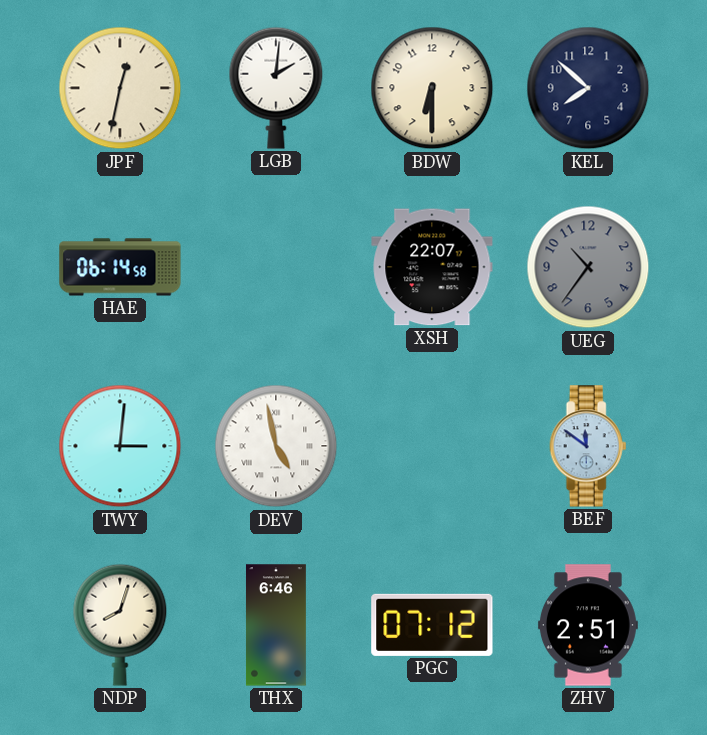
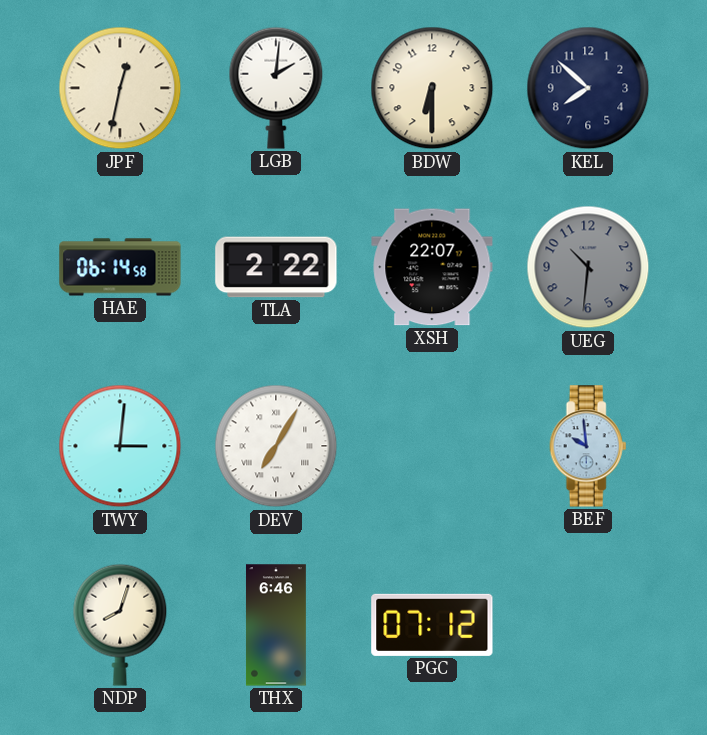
TLA: none -> 2:22
UEG: 10:36 -> 10:31
DEV: 4:58 -> 7:05
BEF: 11:51 -> 9:59
ZHV: 2:51 -> none
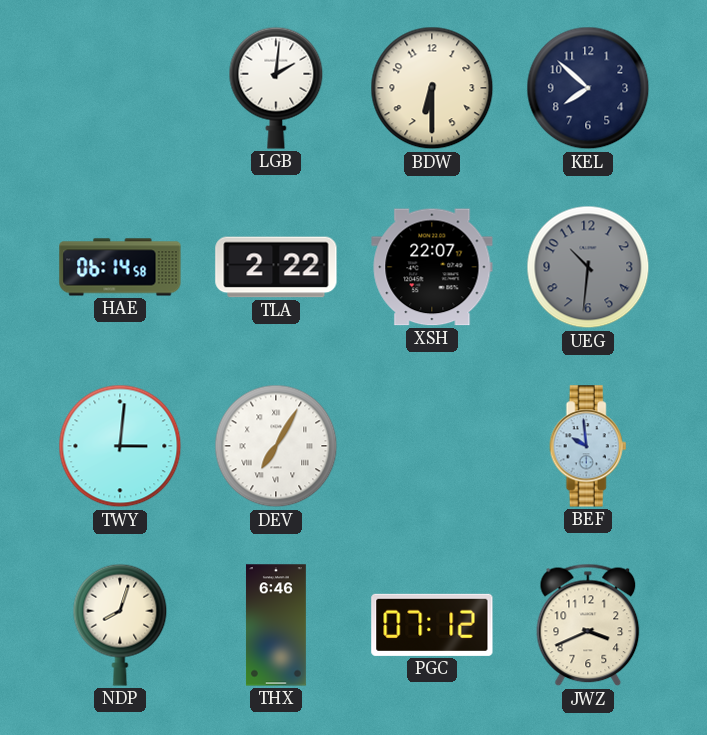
JPF: 12:32 -> none
JWZ: none -> 3:41
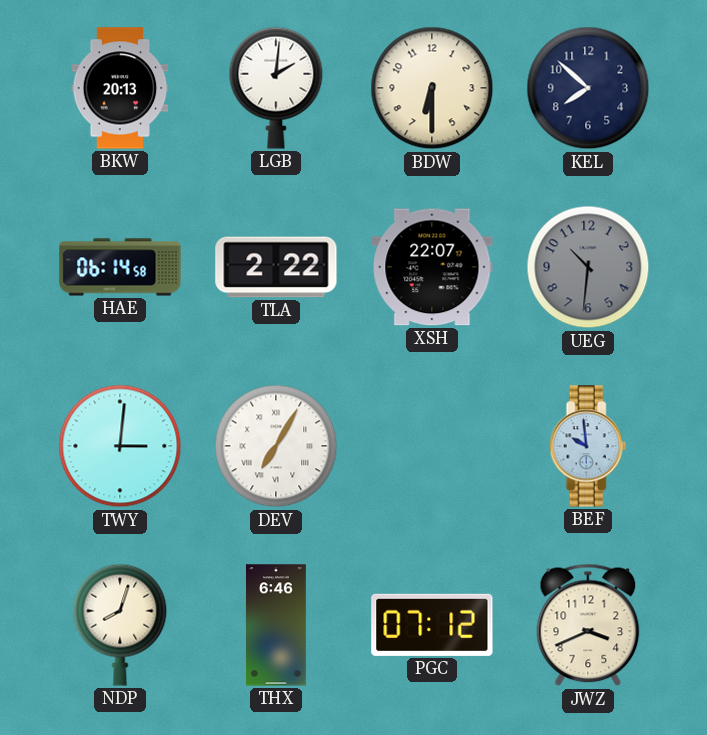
BKW: none -> 20:13
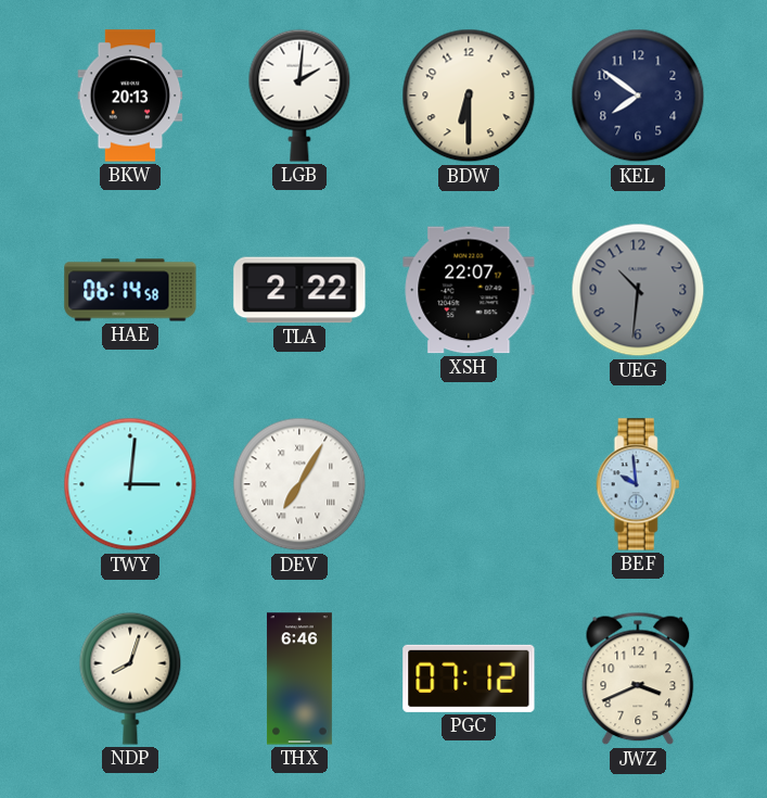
KEL: 7:52 -> 7:51
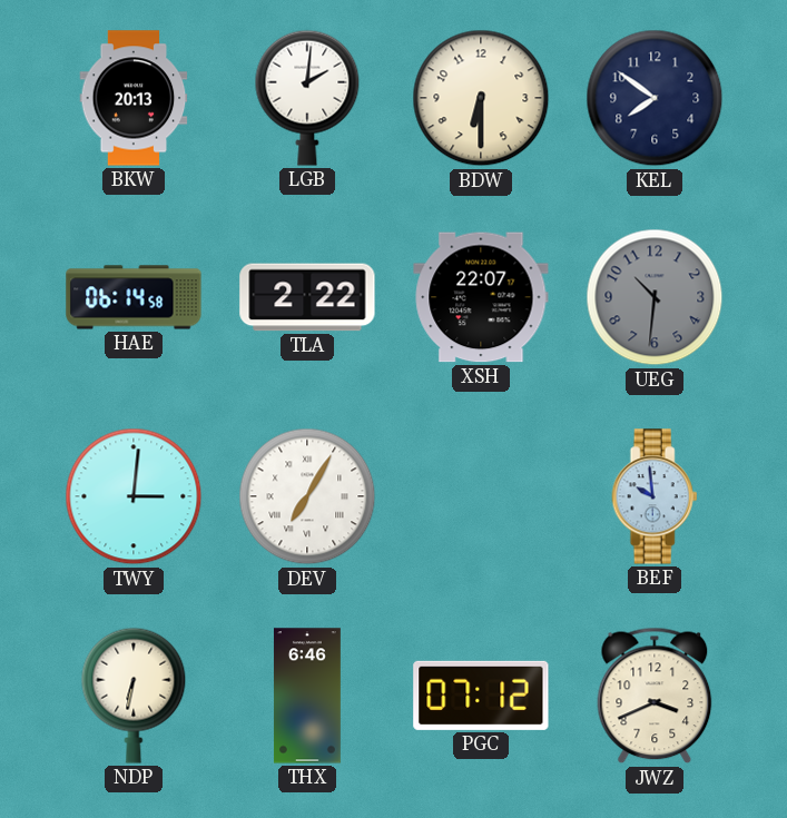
NDP: 8:03 -> 6:32
